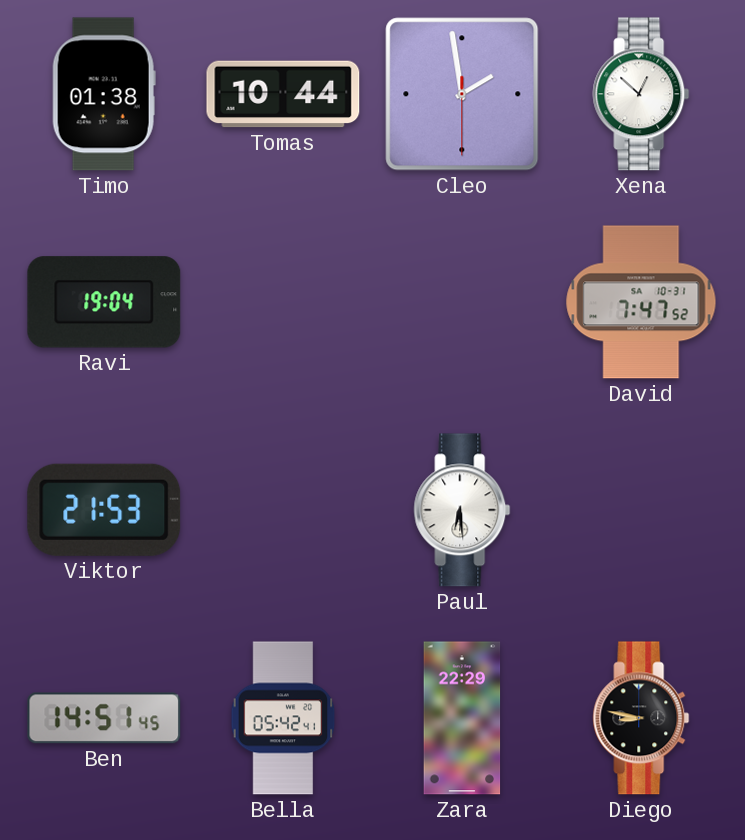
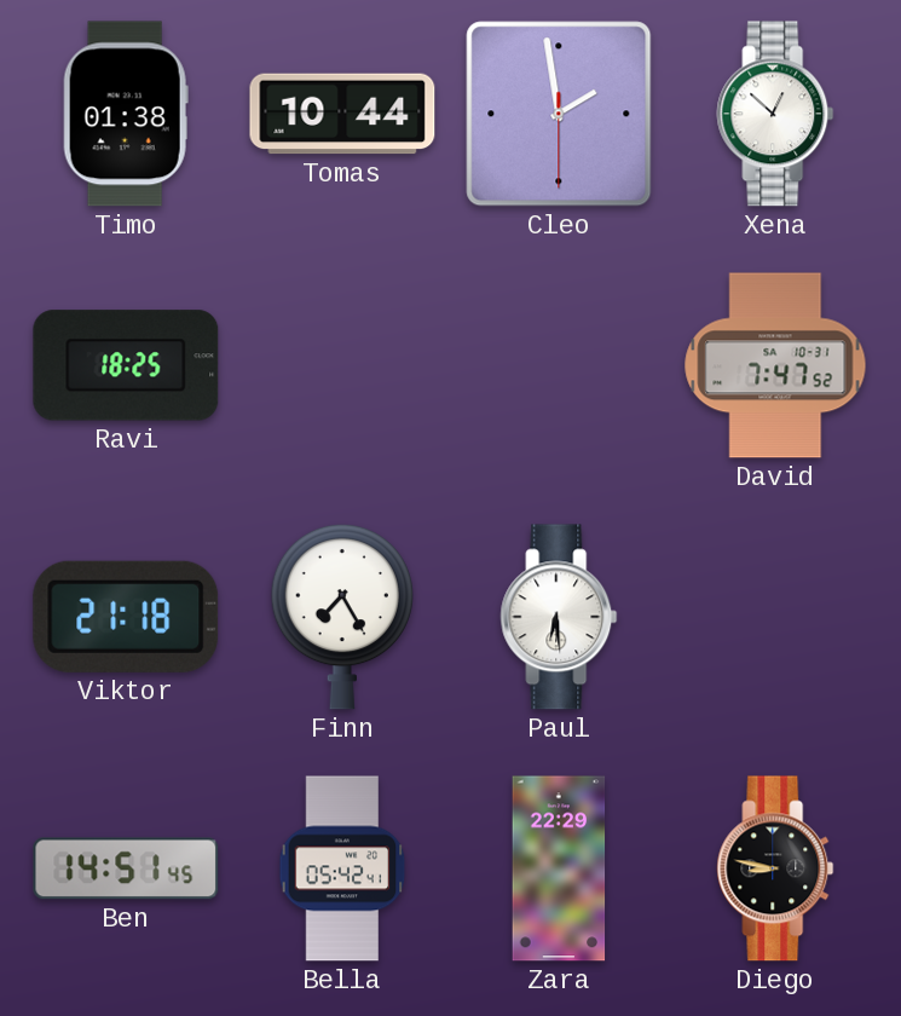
Ravi: 19:04 -> 18:25
Viktor: 21:53 -> 21:18
Finn: none -> 7:25
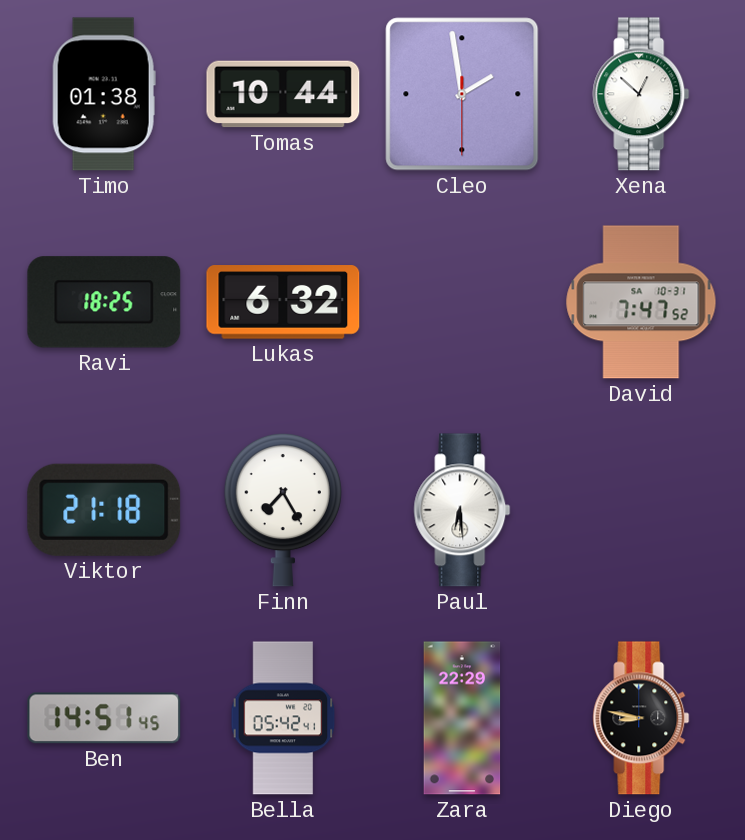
Lukas: none -> 6:32
